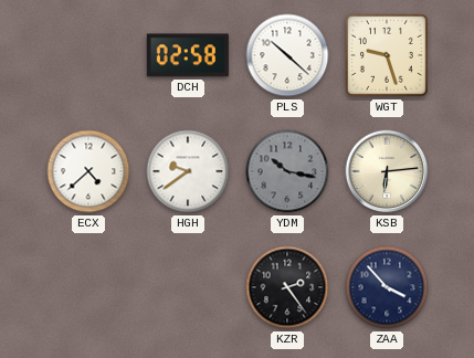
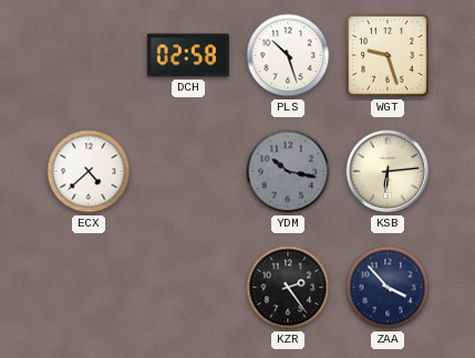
PLS: 10:22 -> 10:27
HGH: 9:39 -> none
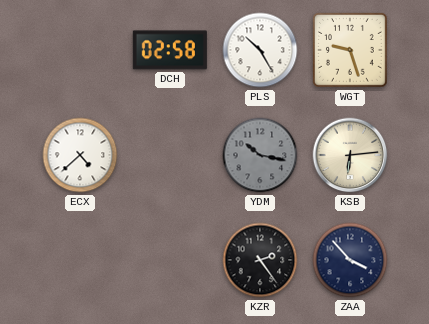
PLS: 10:27 -> 10:25
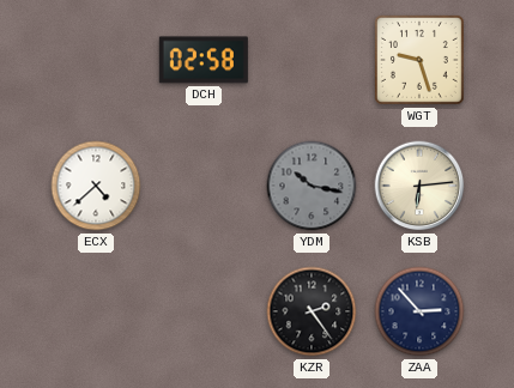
PLS: 10:25 -> none
ZAA: 3:53 -> 2:53
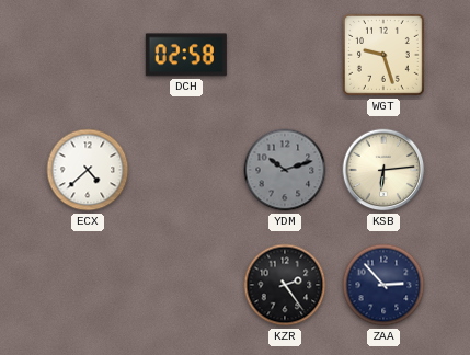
YDM: 10:17 -> 10:12
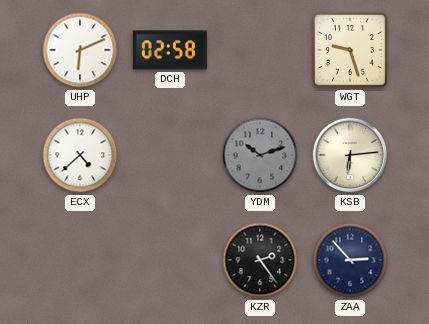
UHP: none -> 6:11
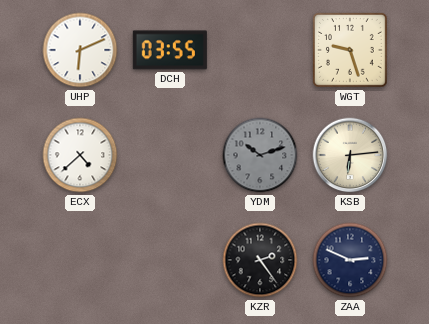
DCH: 02:58 -> 03:55
ZAA: 2:53 -> 2:49
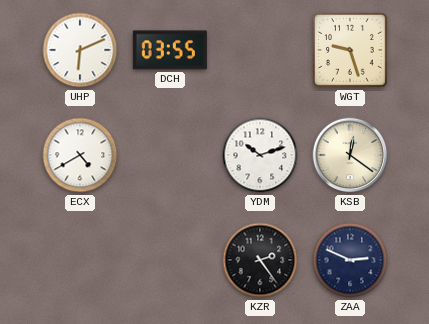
ECX: 4:38 -> 4:40
YDM dial: grey -> white
KSB: 6:14 -> 12:21
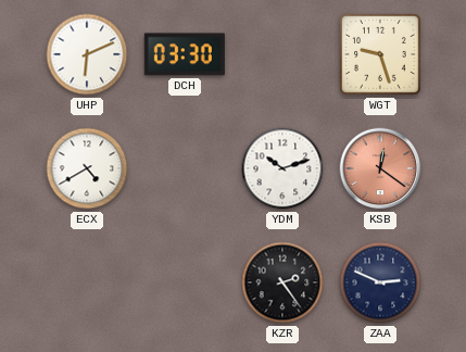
DCH: 03:55 -> 03:30
KSB dial: cream -> salmon
